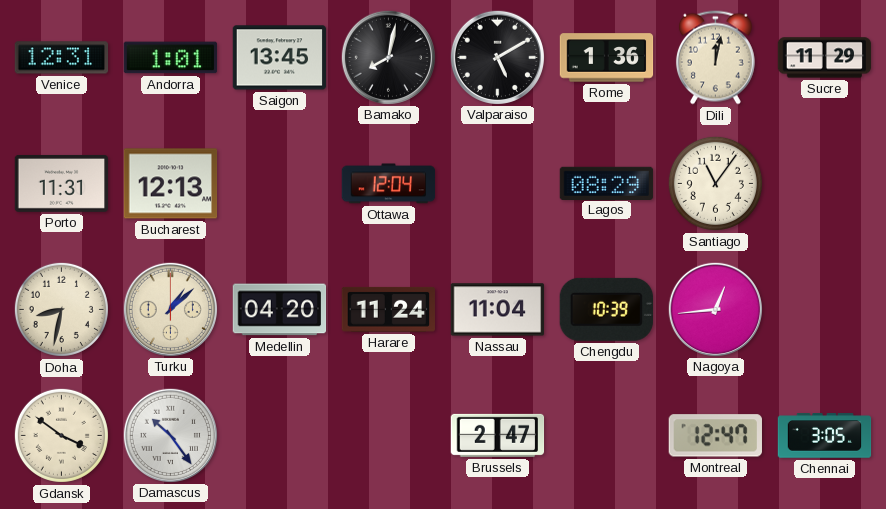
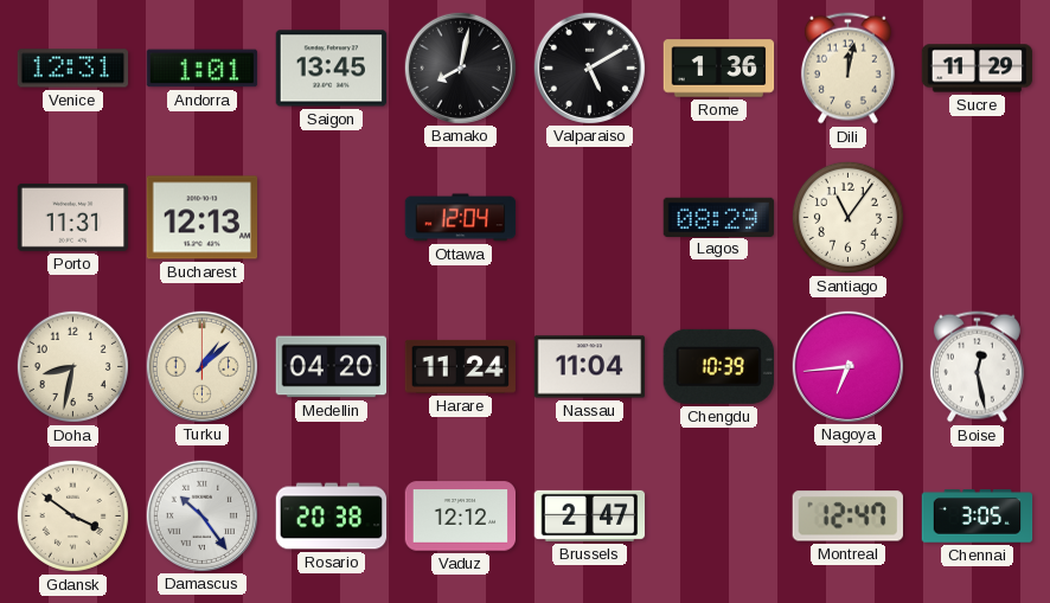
Nagoya: 12:44 -> 6:44
Boise: none -> 12:28
Rosario: none -> 20:38
Vaduz: none -> 12:12
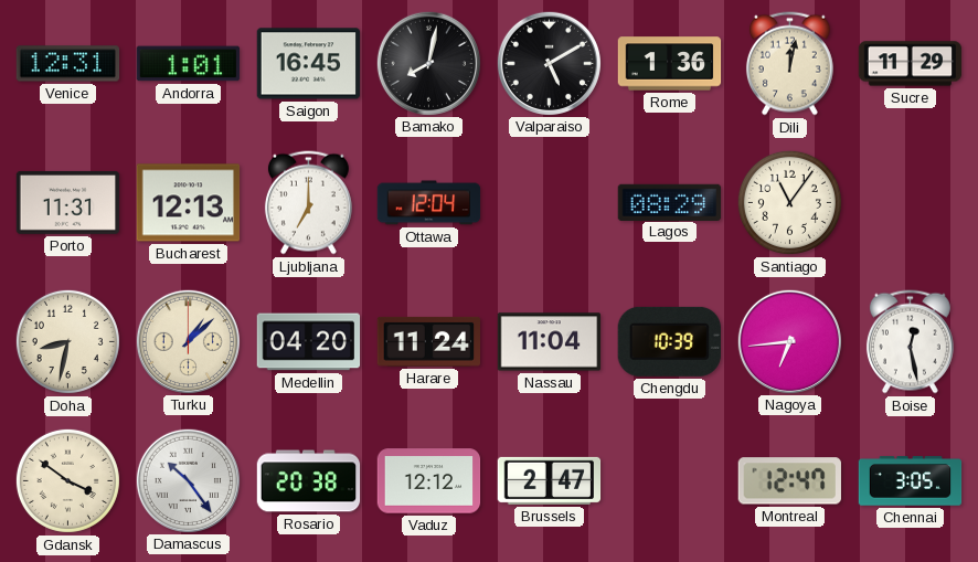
Saigon: 13:45 -> 16:45
Ljubljana: none -> 7:00
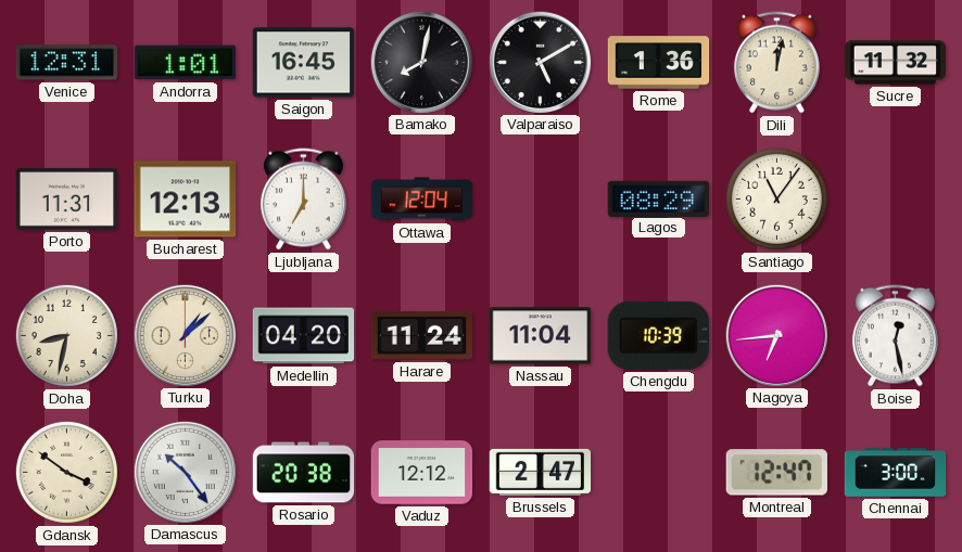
Sucre: 11:29 -> 11:32
Chennai: 3:05 -> 3:00
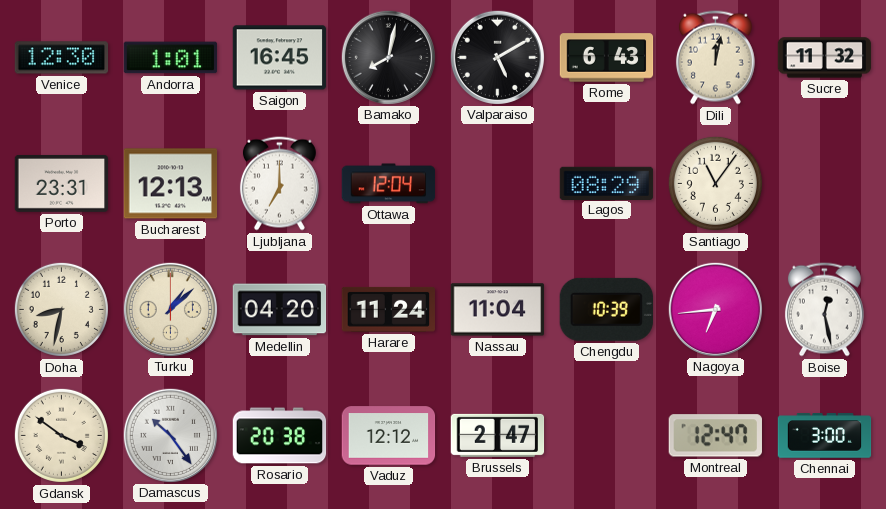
Venice: 12:31 -> 12:30
Rome: 1:36 -> 6:43
Porto: 11:31 -> 23:31
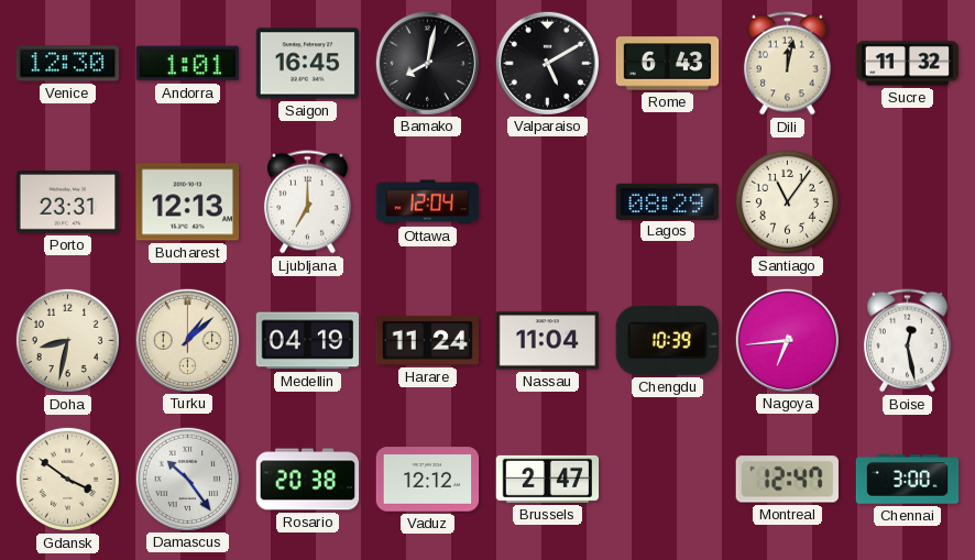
Medellin: 04:20 -> 04:19
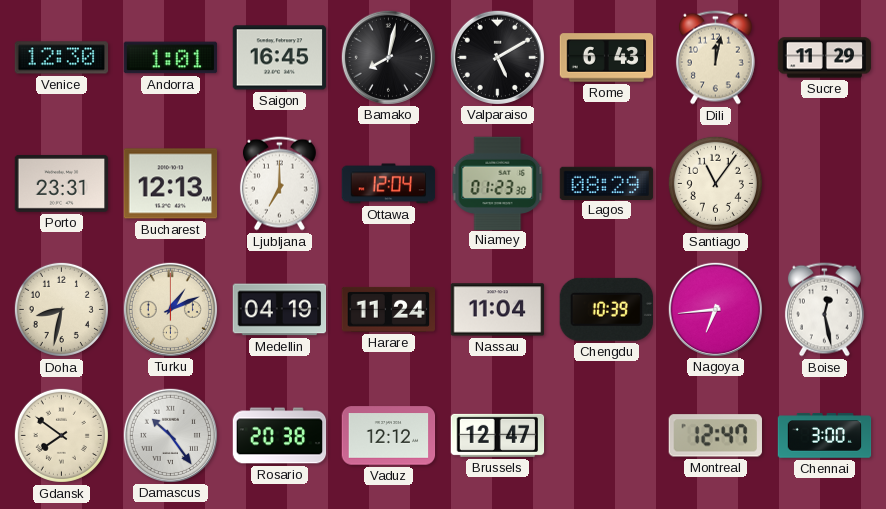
Sucre: 11:32 -> 11:29
Niamey: none -> 01:23
Turku: 1:08 -> 1:11
Gdansk: 3:51 -> 7:51
Brussels: 2:47 -> 12:47
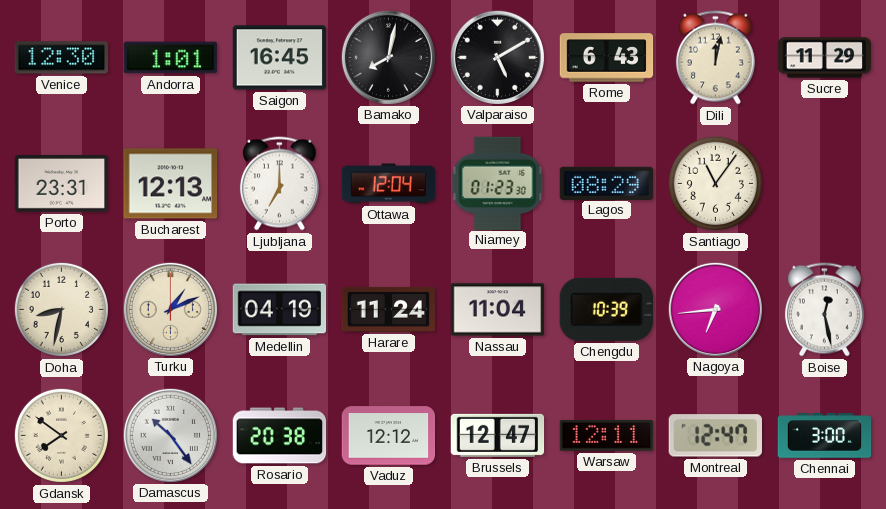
Warsaw: none -> 12:11
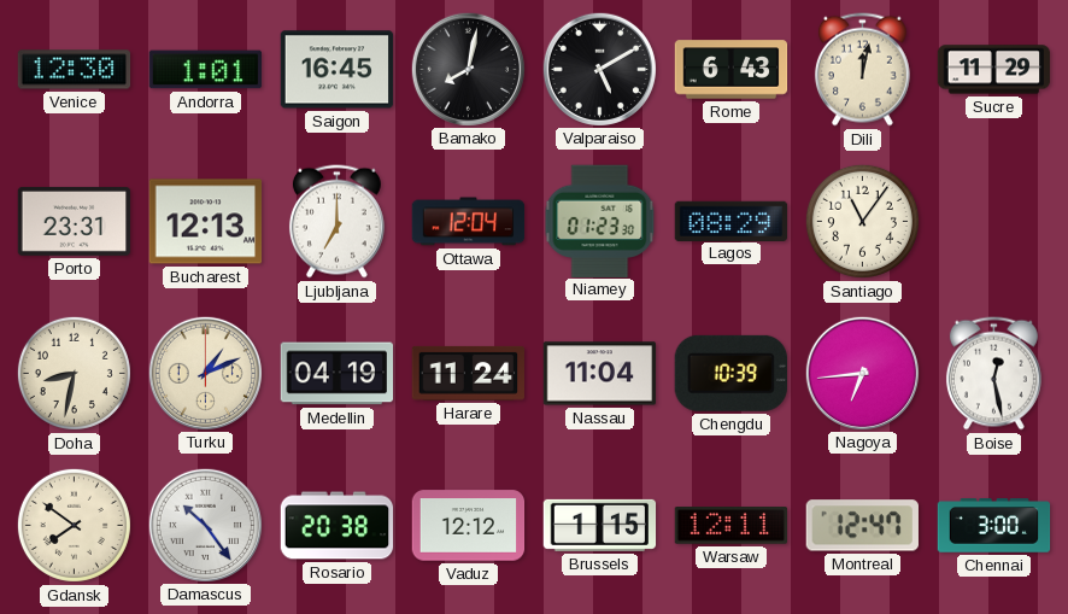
Brussels: 12:47 -> 1:15
